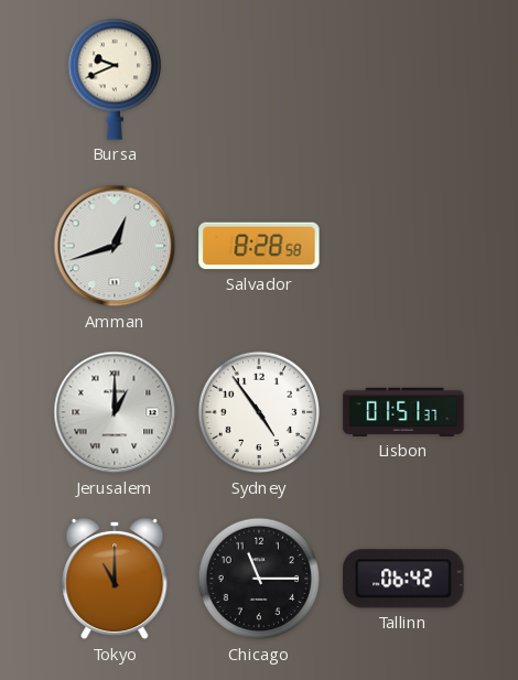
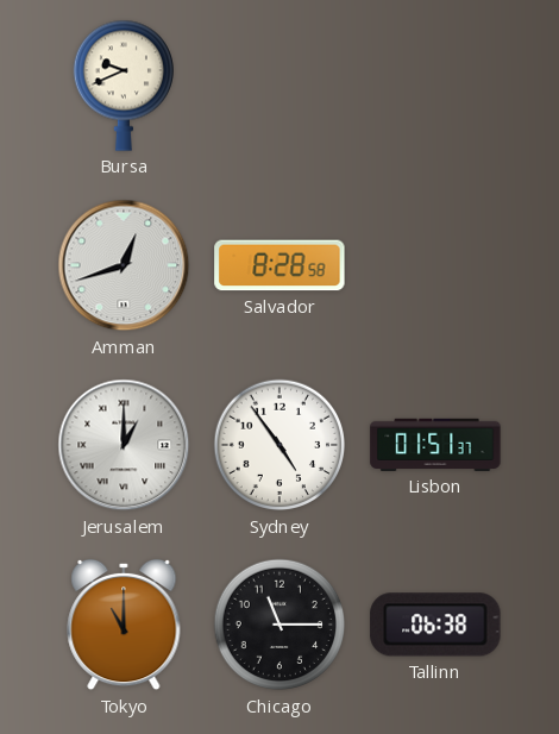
Tallinn: 06:42 -> 06:38
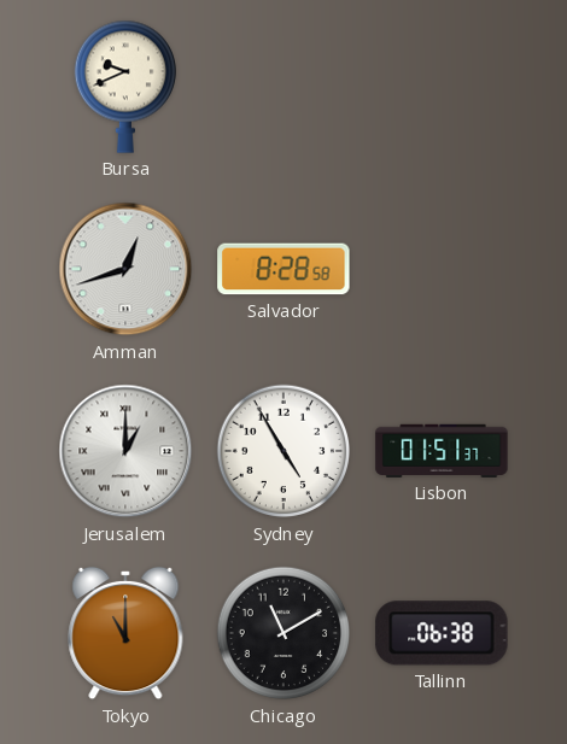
Sydney: 4:54 -> 4:55
Chicago: 11:15 -> 11:10
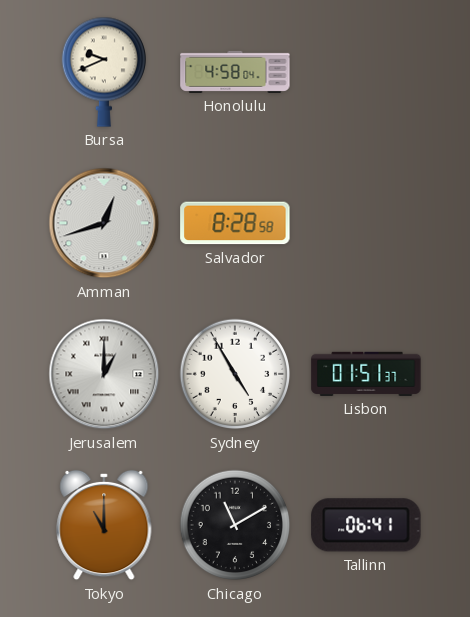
Honolulu: none -> 4:58
Tallinn: 06:38 -> 06:41
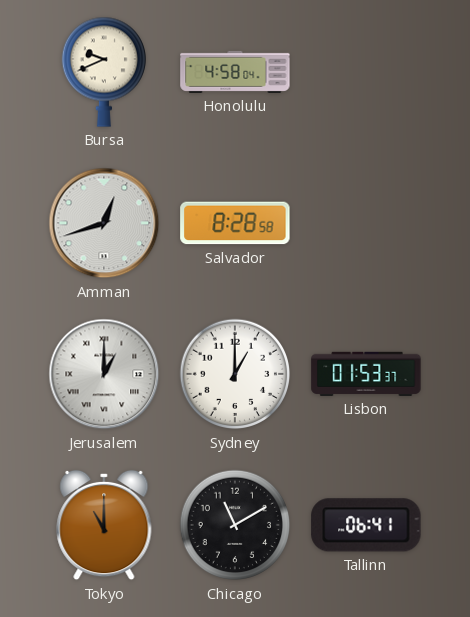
Sydney: 4:55 -> 1:00
Lisbon: 01:51 -> 01:53
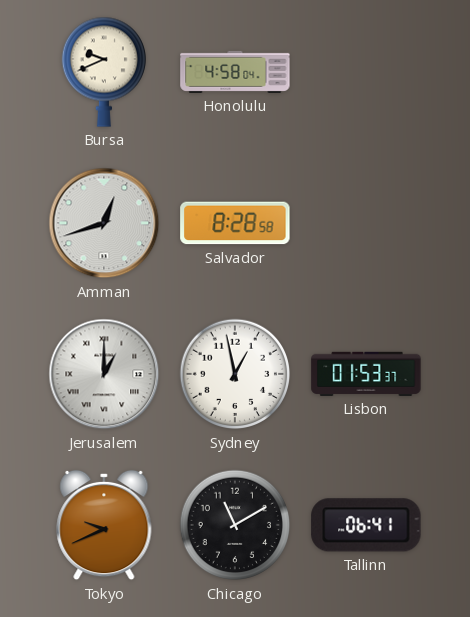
Sydney: 1:00 -> 12:58
Tokyo: 11:00 -> 9:41
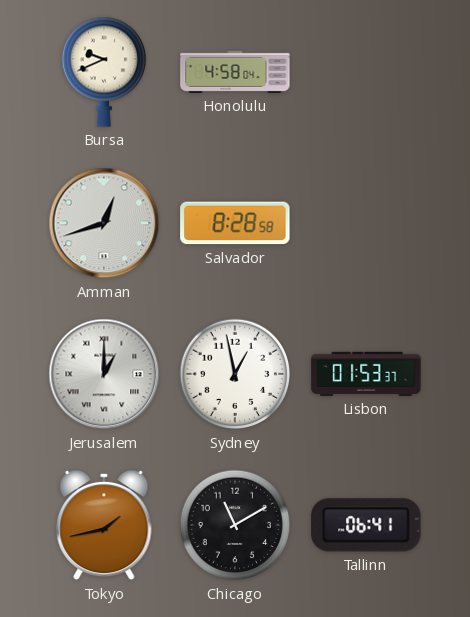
Tokyo: 9:41 -> 1:43
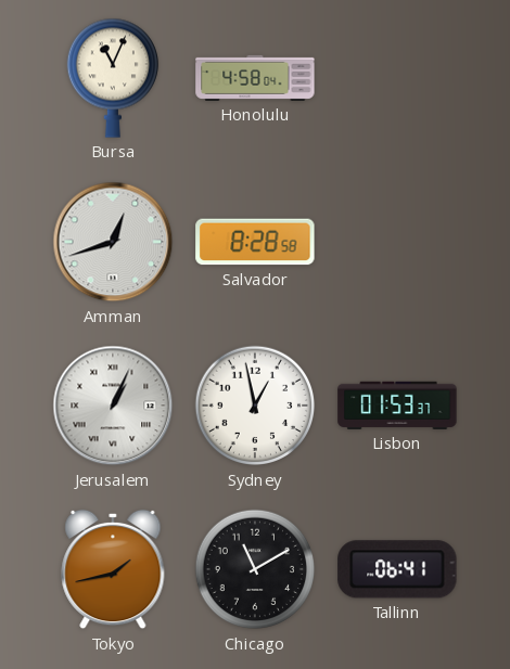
Bursa: 9:41 -> 11:04
Jerusalem: 1:00 -> 1:04
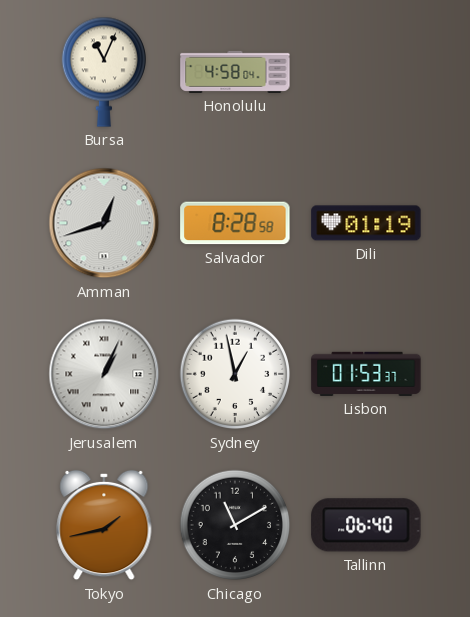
Dili: none -> 01:19
Tallinn: 06:41 -> 06:40
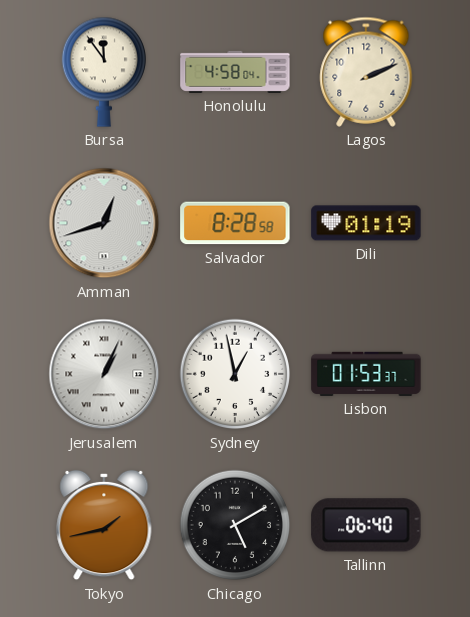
Bursa: 11:04 -> 11:54
Lagos: none -> 2:11
Chicago: 11:10 -> 5:10
